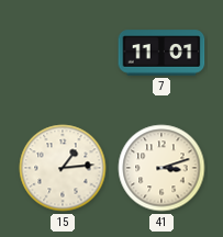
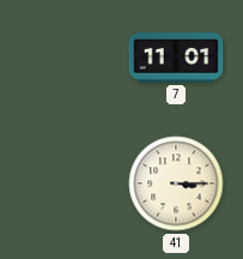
15: 1:14 -> none
41: 3:12 -> 3:15
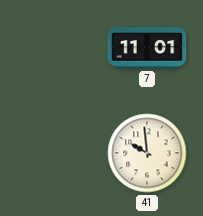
41: 3:15 -> 9:59
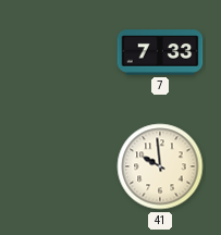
7: 11:01 -> 7:33
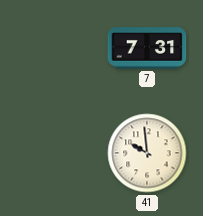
7: 7:33 -> 7:31
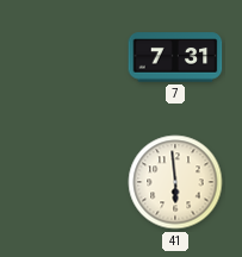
41: 9:59 -> 5:59
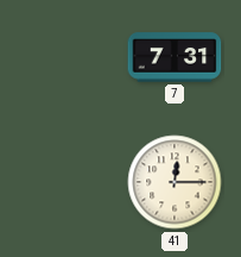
41: 5:59 -> 12:15
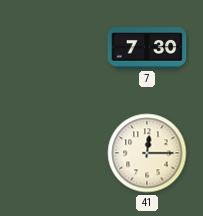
7: 7:31 -> 7:30
